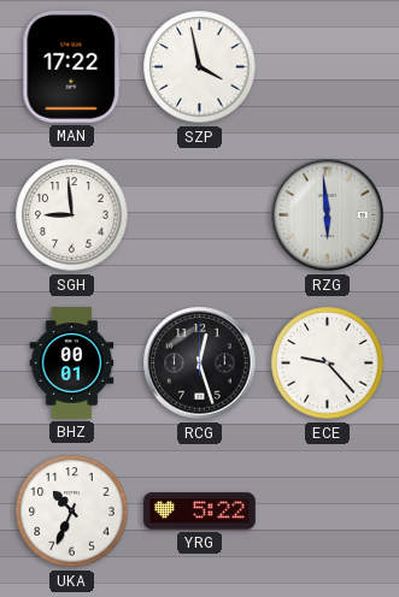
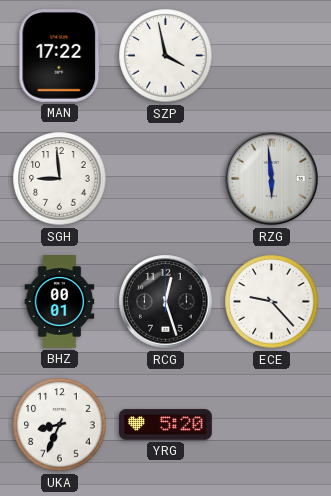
UKA: 10:34 -> 8:34
YRG: 5:22 -> 5:20
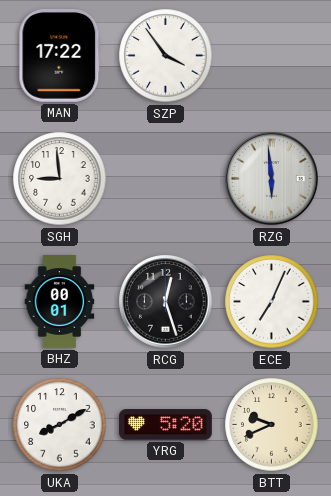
SZP: 3:58 -> 3:54
ECE: 9:23 -> 7:04
UKA: 8:34 -> 8:10
BTT: none -> 9:41
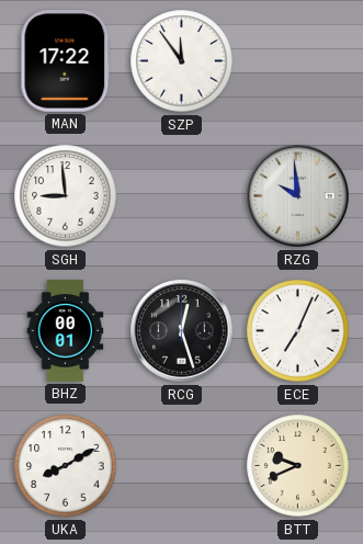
SZP: 3:54 -> 11:54
RZG: 5:59 -> 9:59
YRG: 5:20 -> none
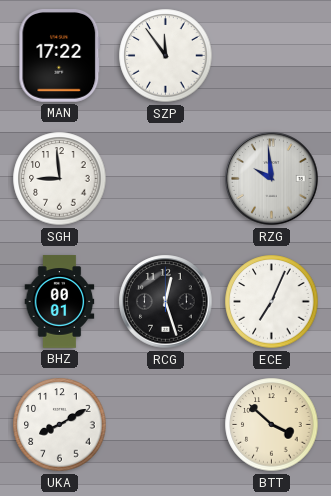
BTT: 9:41 -> 3:52
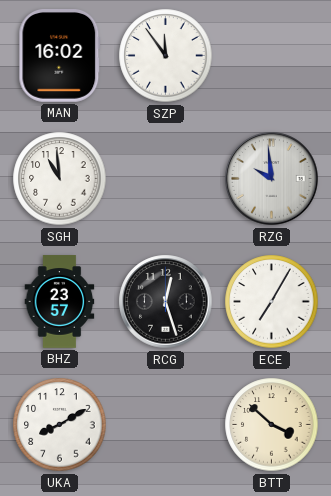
MAN: 17:22 -> 16:02
SGH: 8:59 -> 10:59
BHZ: 00:01 -> 23:57
ECE: 7:04 -> 7:05
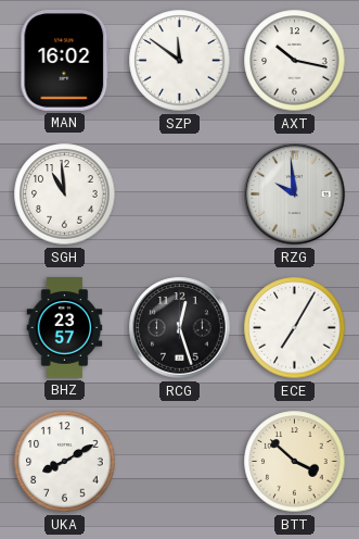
SZP: 11:54 -> 11:51
AXT: none -> 10:17
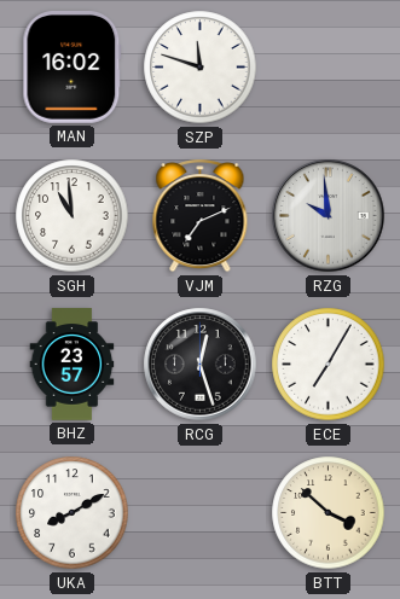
SZP: 11:51 -> 11:48
AXT: 10:17 -> none
VJM: none -> 7:11
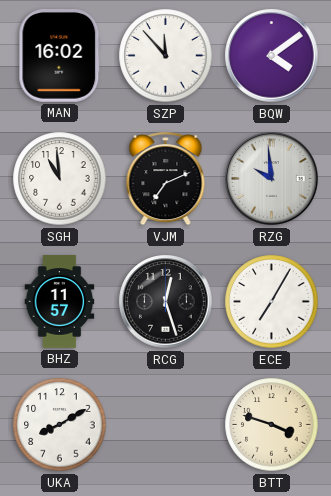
SZP: 11:48 -> 11:53
BQW: none -> 4:09
BHZ: 23:57 -> 11:57
BTT: 3:52 -> 3:48
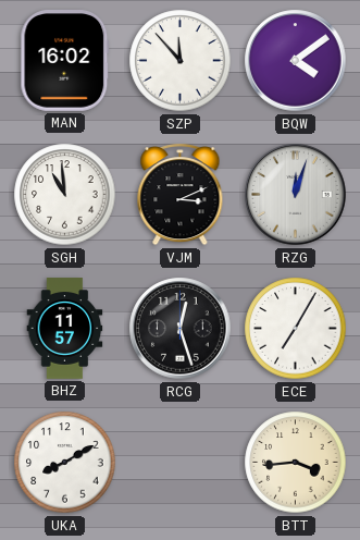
VJM: 7:11 -> 3:11
RZG: 9:59 -> 12:03
BTT: 3:48 -> 3:44
